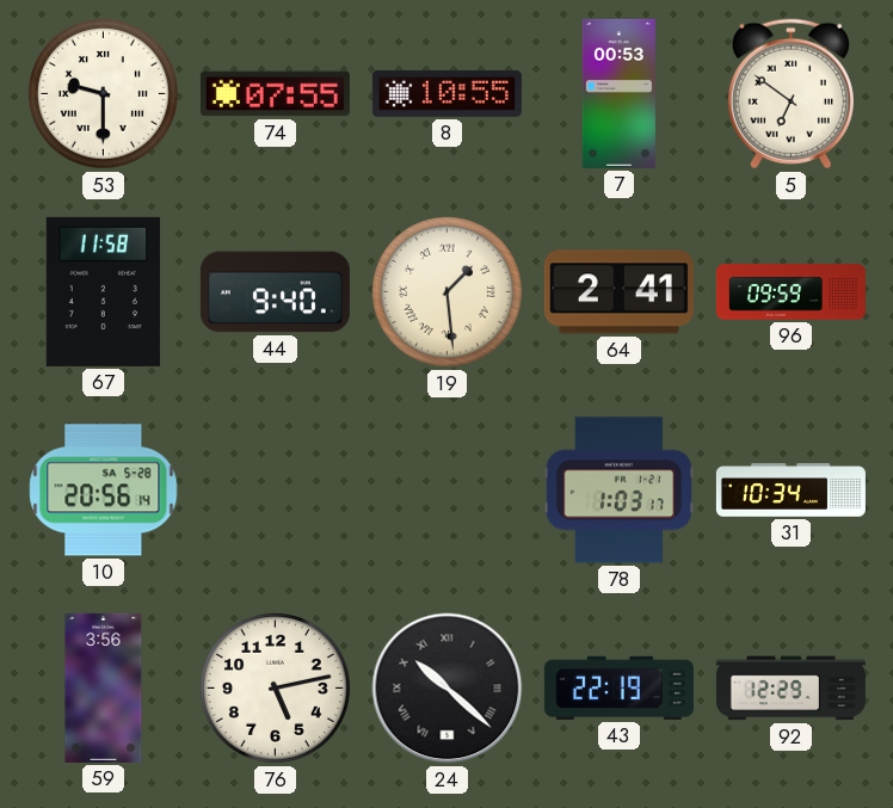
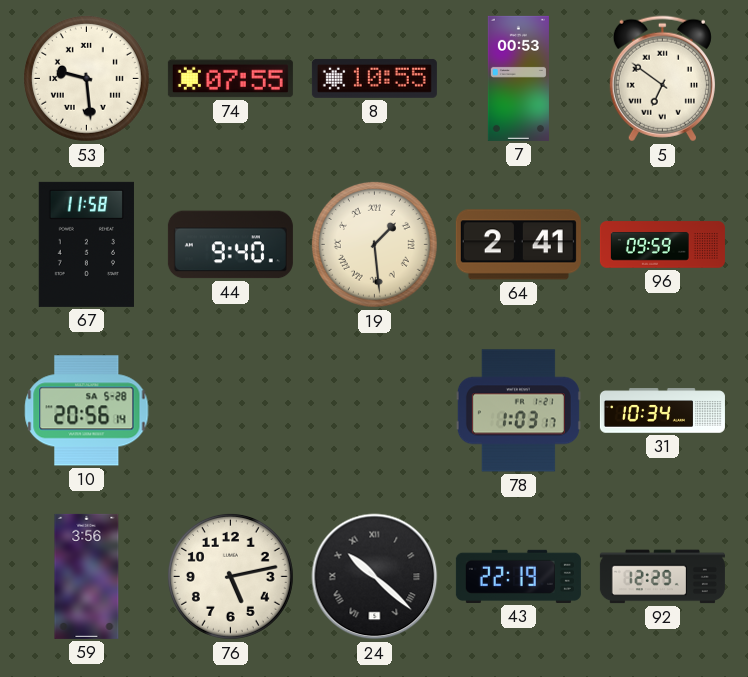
53: 9:30 -> 9:29
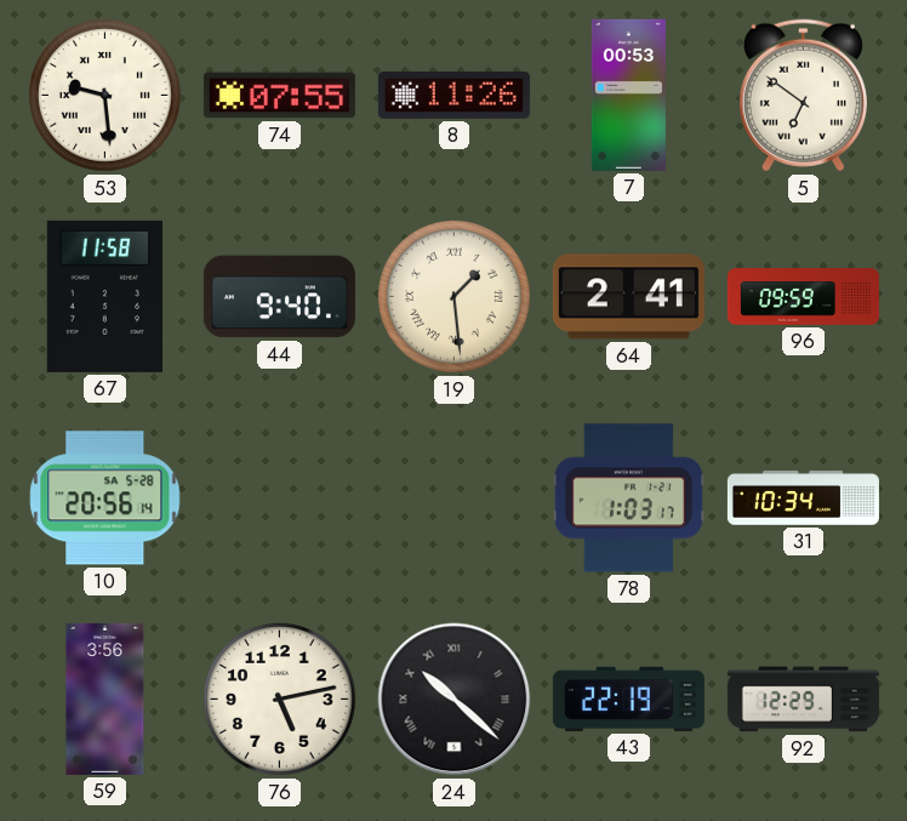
8: 10:55 -> 11:26
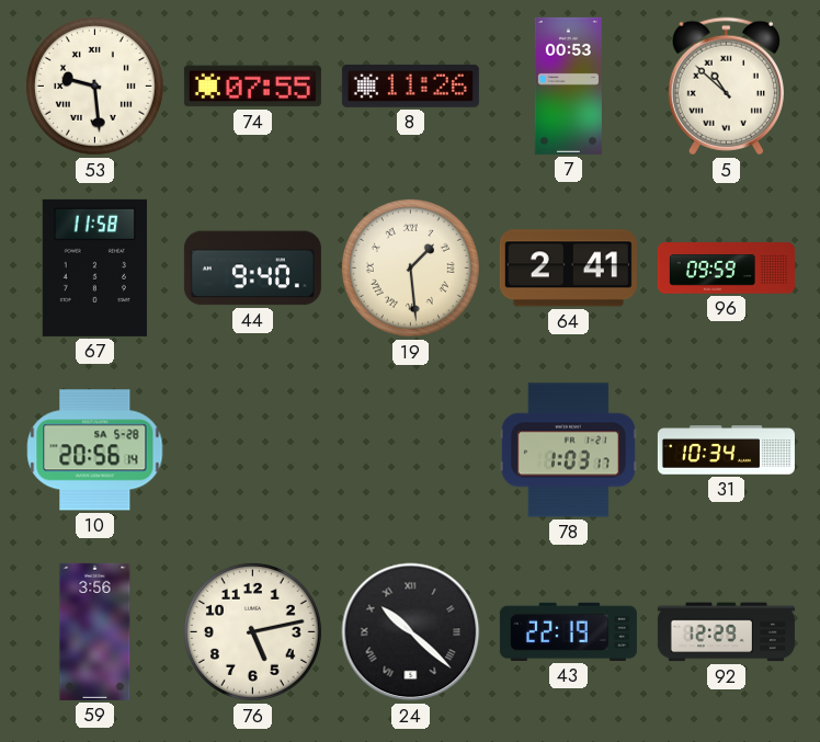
5: 6:51 -> 10:52
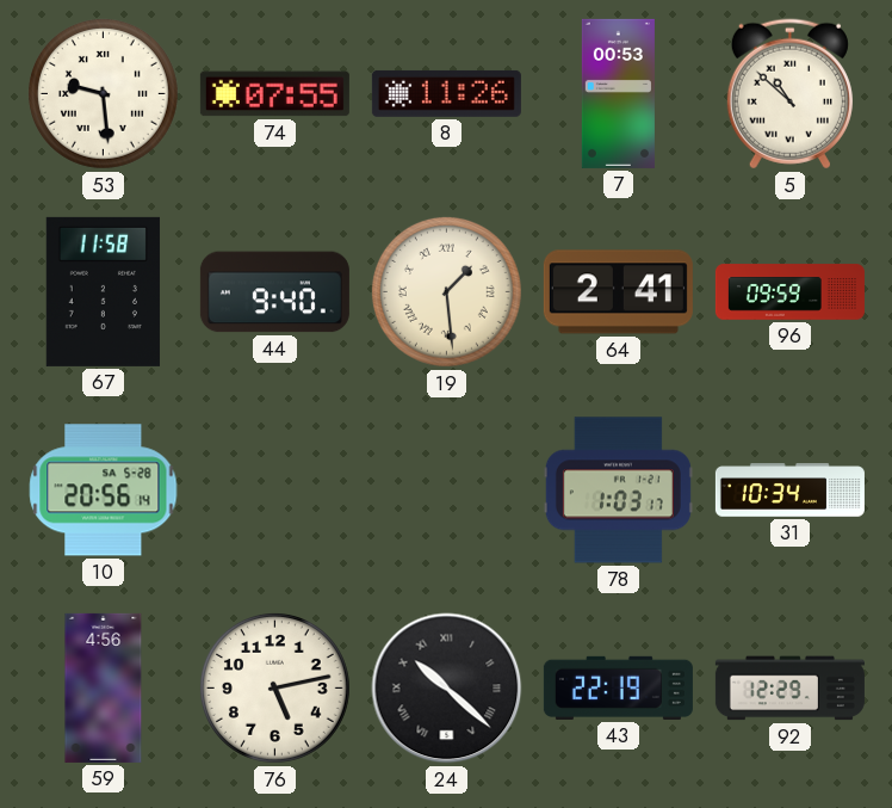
59: 3:56 -> 4:56
